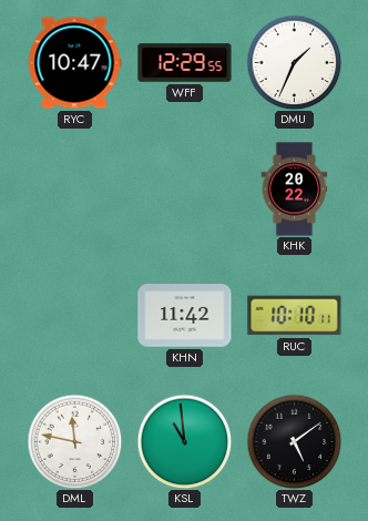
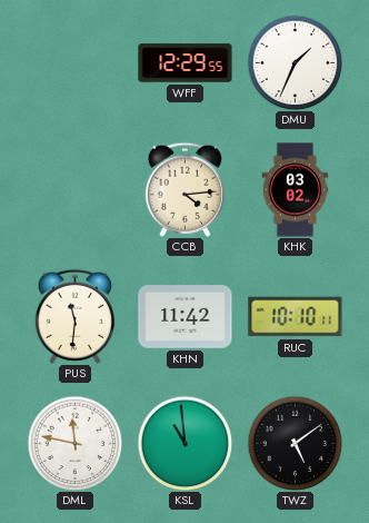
RYC: 10:47 -> none
CCB: none -> 4:14
KHK: 20:22 -> 03:02
PUS: none -> 11:31
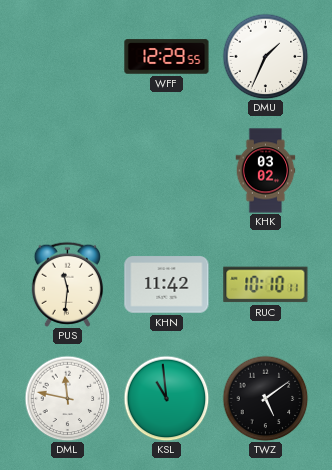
CCB: 4:14 -> none
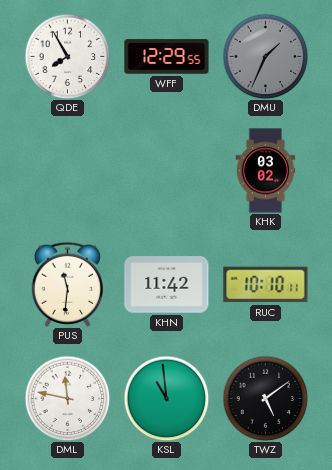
QDE: none -> 7:55
DMU dial: white -> grey
